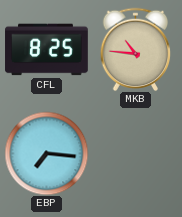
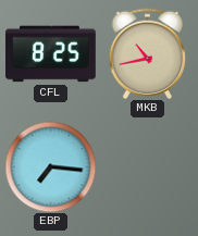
MKB: 10:46 -> 10:43
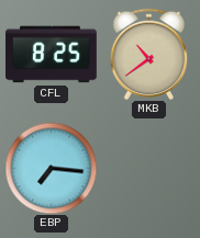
MKB: 10:43 -> 10:39
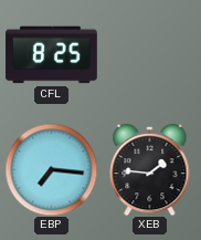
MKB: 10:39 -> none
XEB: none -> 1:46
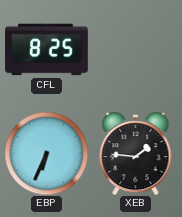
EBP: 7:16 -> 6:34
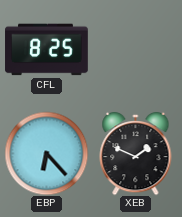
EBP: 6:34 -> 6:23
XEB: 1:46 -> 1:49
